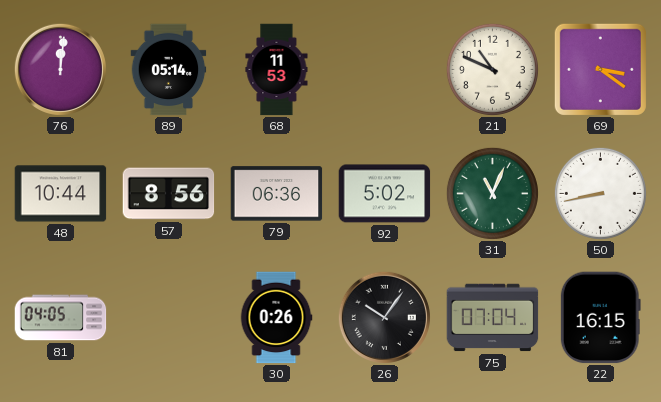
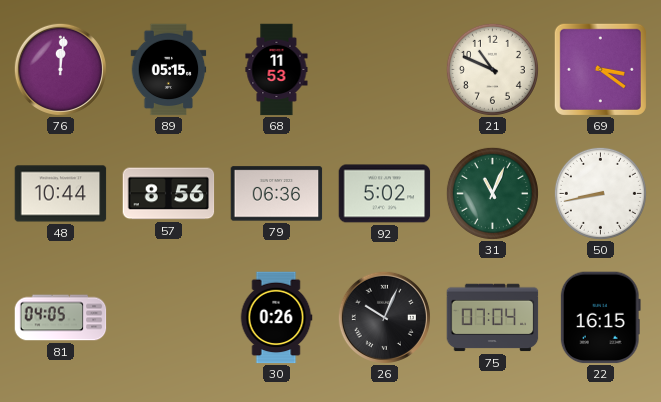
89: 05:14 -> 05:15
26: 10:06 -> 10:04
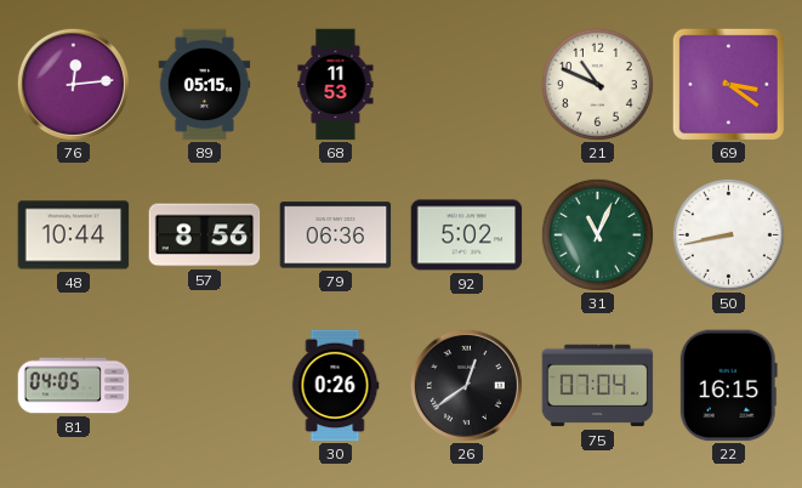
76: 12:01 -> 12:14
26: 10:04 -> 12:39
